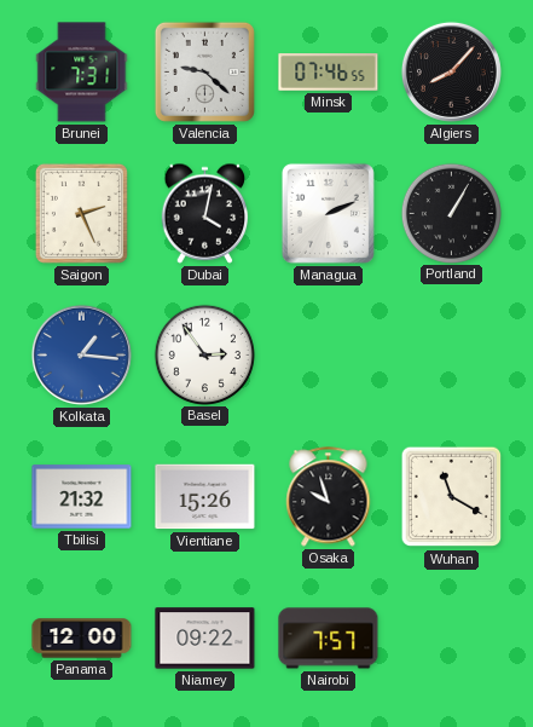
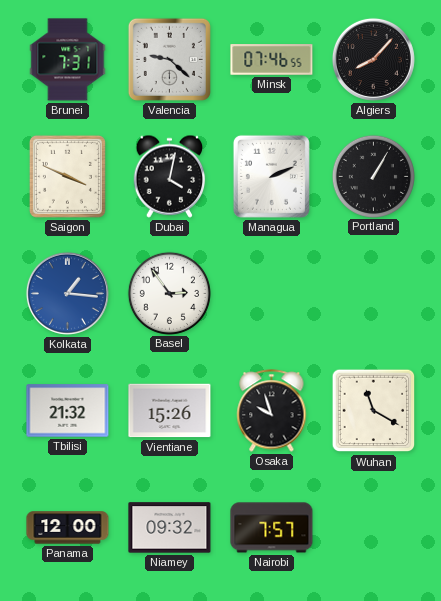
Saigon: 2:26 -> 3:49
Niamey: 09:22 -> 09:32
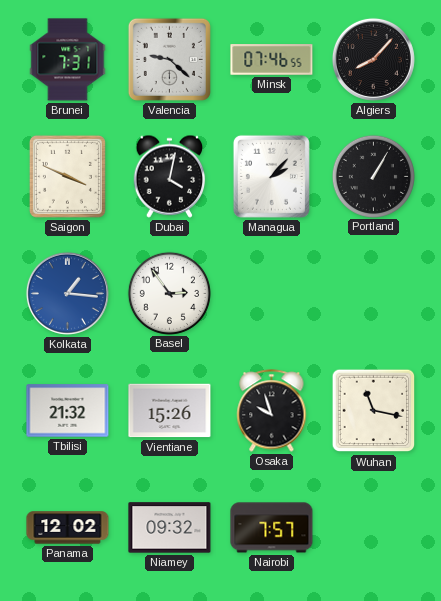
Managua: 2:11 -> 2:07
Wuhan: 11:20 -> 11:17
Panama: 12:00 -> 12:02
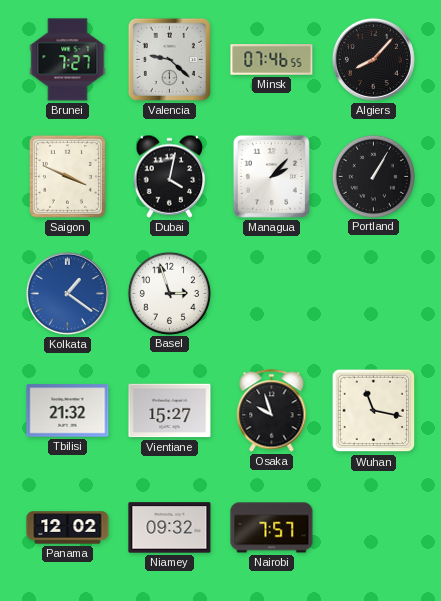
Brunei: 7:31 -> 7:27
Kolkata: 1:16 -> 1:21
Basel: 2:54 -> 2:57
Vientiane: 15:26 -> 15:27
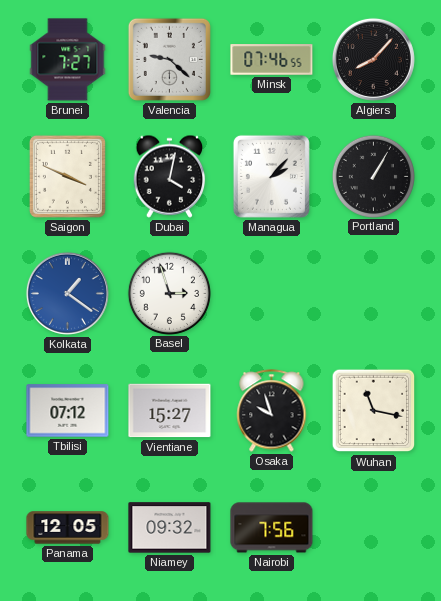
Tbilisi: 21:32 -> 07:12
Panama: 12:02 -> 12:05
Nairobi: 7:57 -> 7:56
